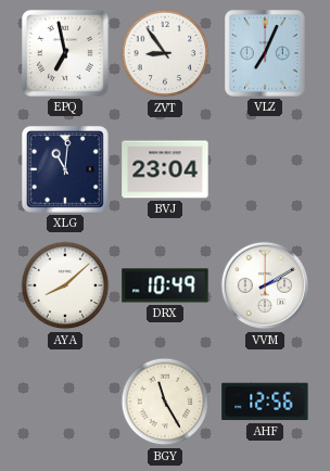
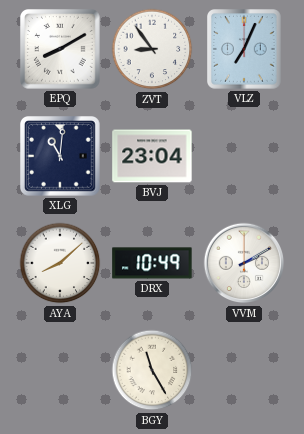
EPQ: 6:58 -> 8:10
AHF: 12:56 -> none
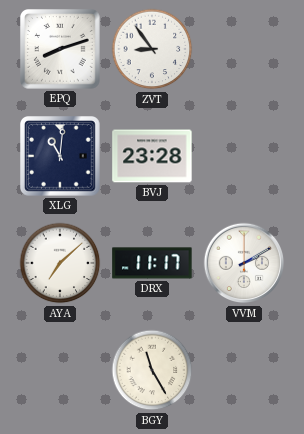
EPQ: 8:10 -> 8:12
VLZ: 7:04 -> none
BVJ: 23:04 -> 23:28
AYA: 8:08 -> 7:08
DRX: 10:49 -> 11:17
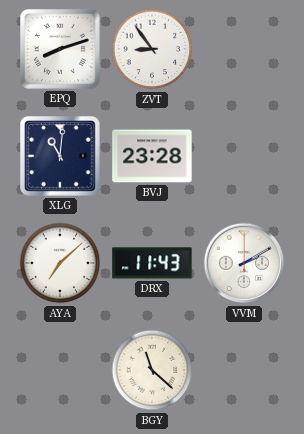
DRX: 11:17 -> 11:43
BGY: 11:25 -> 11:22
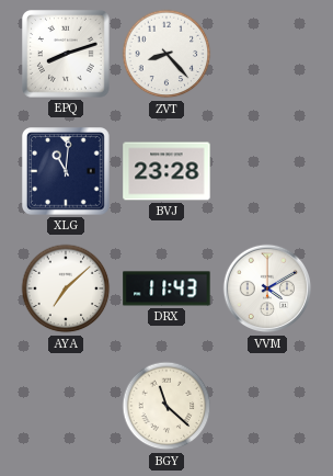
ZVT: 8:54 -> 8:23
VVM: 2:10 -> 4:10
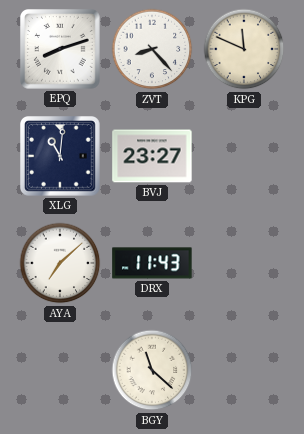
KPG: none -> 11:49
BVJ: 23:28 -> 23:27
VVM: 4:10 -> none
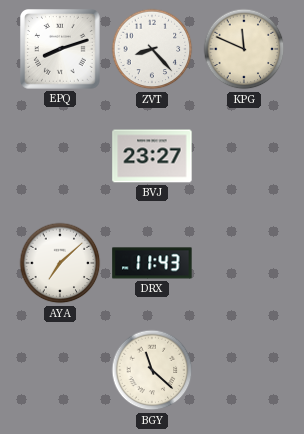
XLG: 11:01 -> none
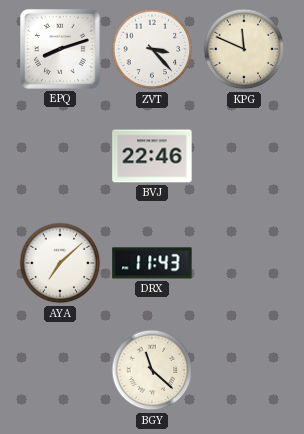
ZVT: 8:23 -> 3:23
BVJ: 23:27 -> 22:46
